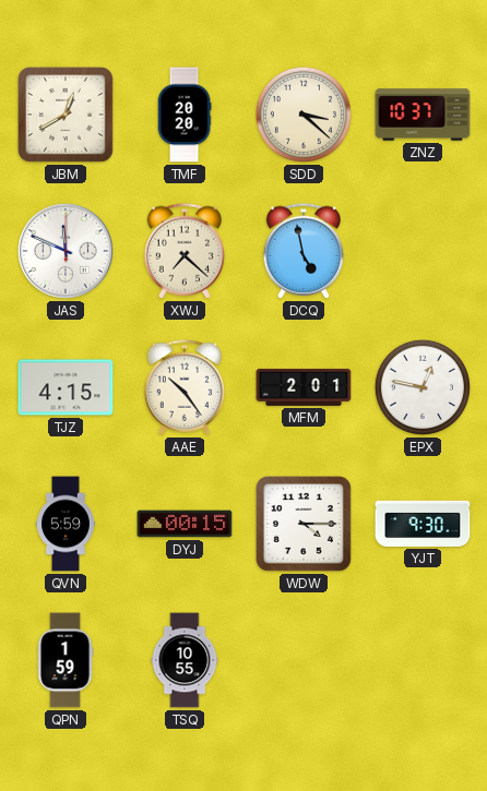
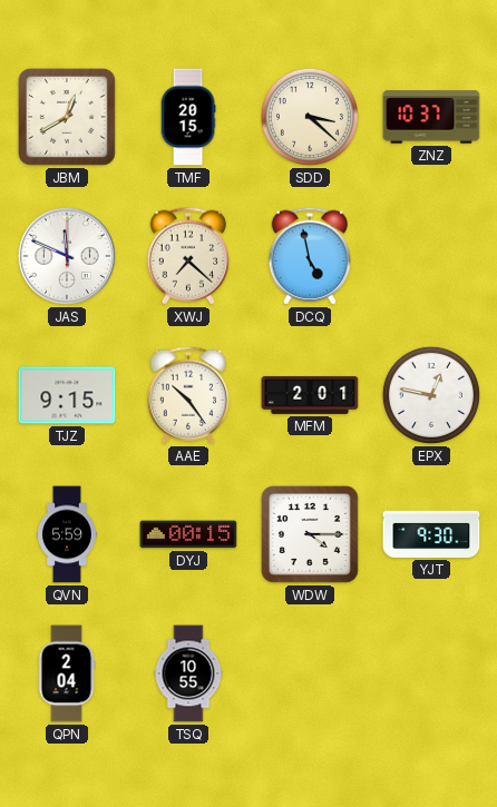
TMF: 20:20 -> 20:15
TJZ: 4:15 -> 9:15
QPN: 1:59 -> 2:04
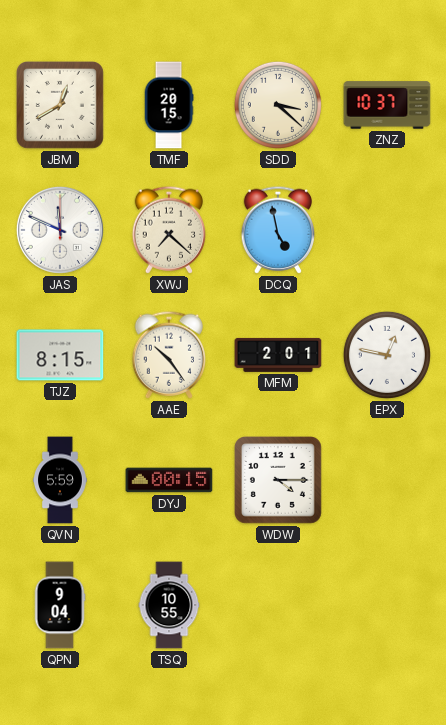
TJZ: 9:15 -> 8:15
YJT: 9:30 -> none
QPN: 2:04 -> 9:04
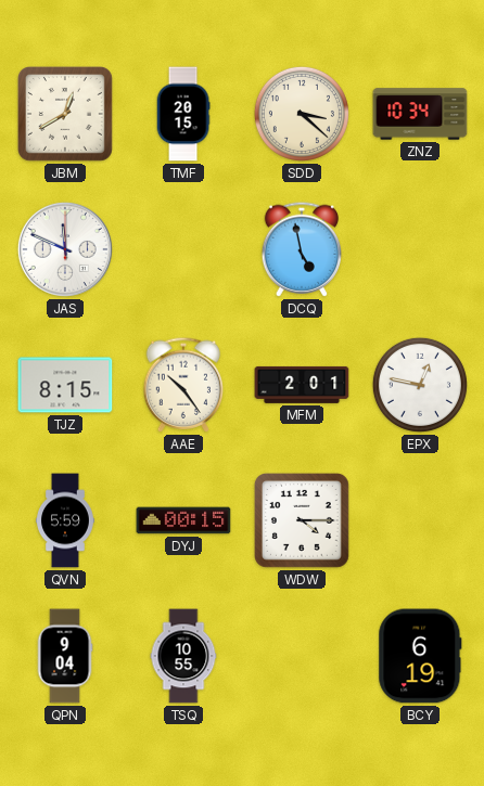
ZNZ: 10:37 -> 10:34
XWJ: 7:22 -> none
BCY: none -> 6:19
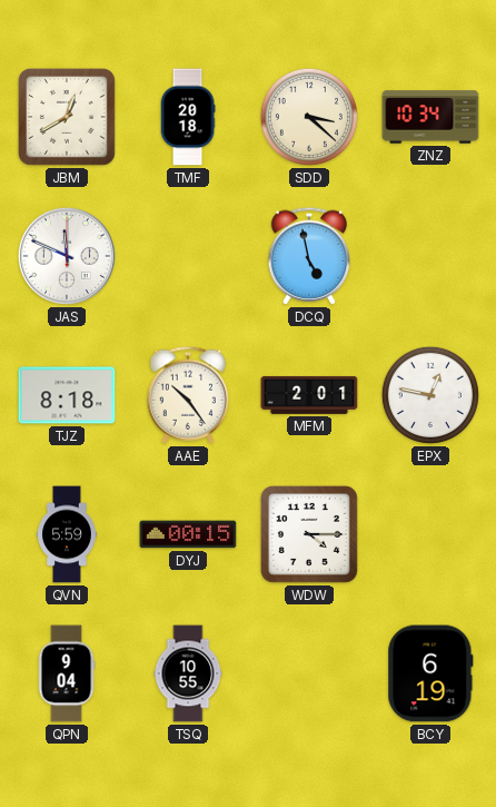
TMF: 20:15 -> 20:18
TJZ: 8:15 -> 8:18
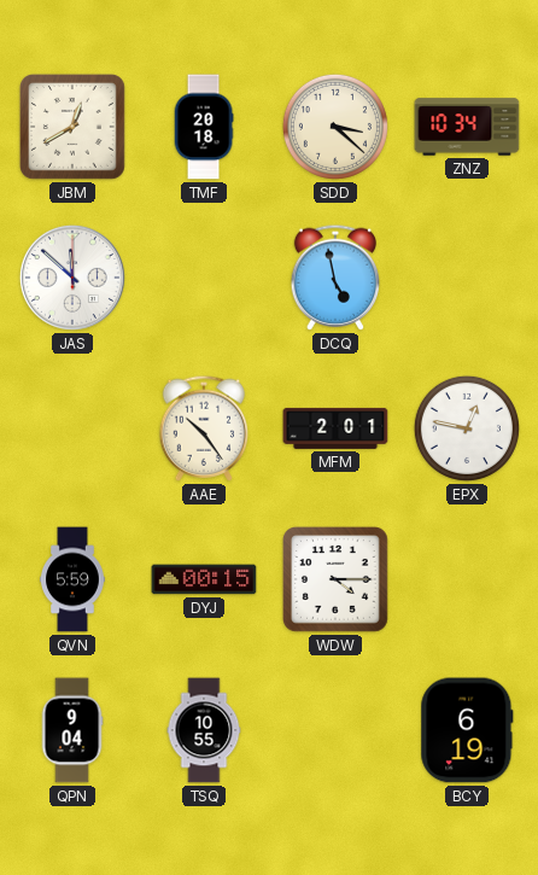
JAS: 11:49 -> 11:52
TJZ: 8:18 -> none
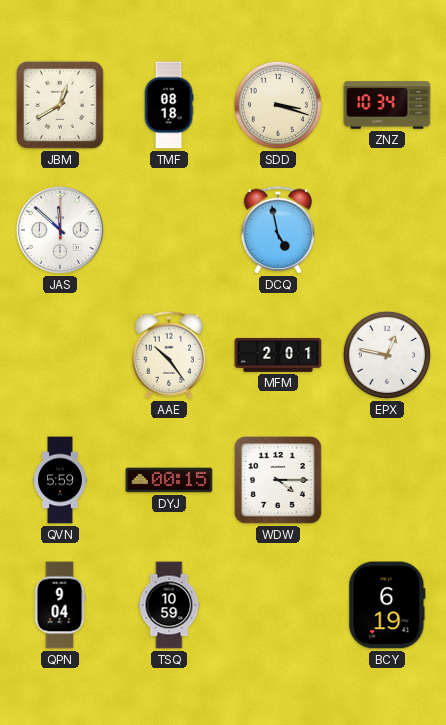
TMF: 20:18 -> 08:18
SDD: 3:22 -> 3:18
TSQ: 10:55 -> 10:59
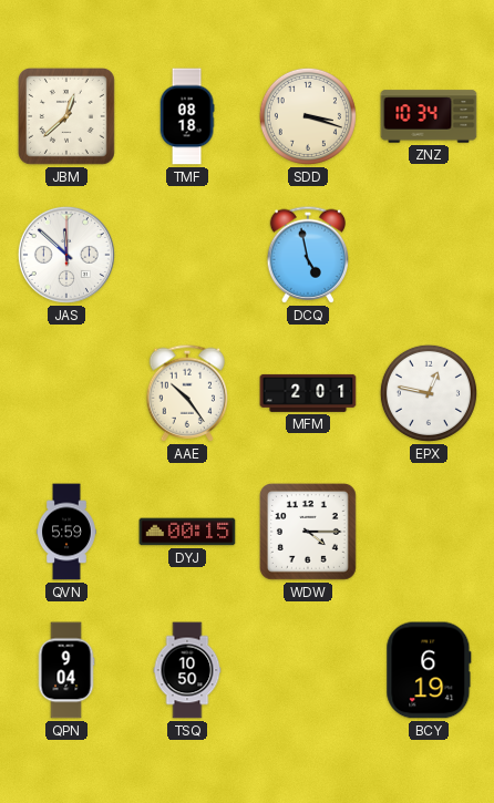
JBM: 12:40 -> 12:38
TSQ: 10:59 -> 10:50
